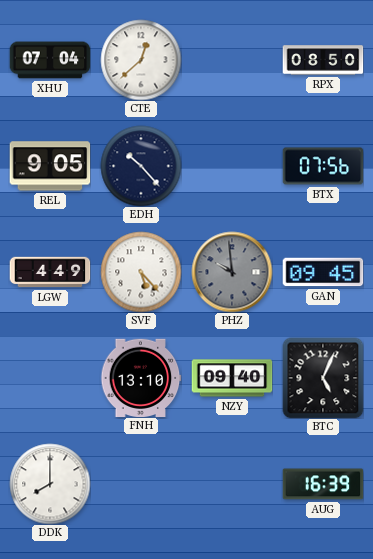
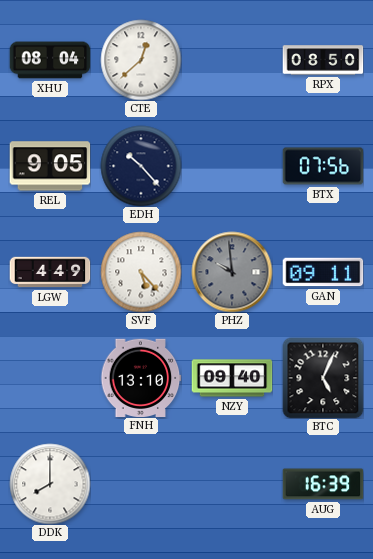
XHU: 07:04 -> 08:04
GAN: 09:45 -> 09:11
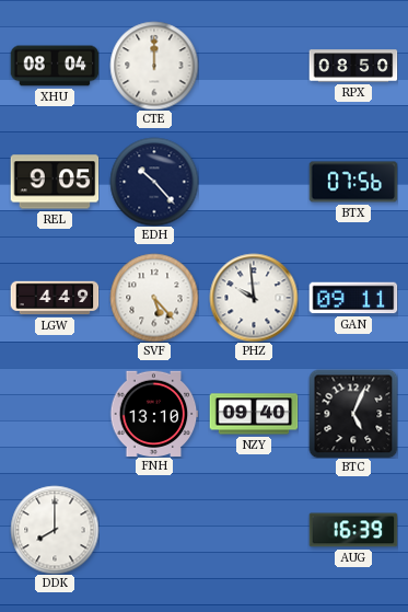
CTE: 12:38 -> 12:00
PHZ dial: grey -> white
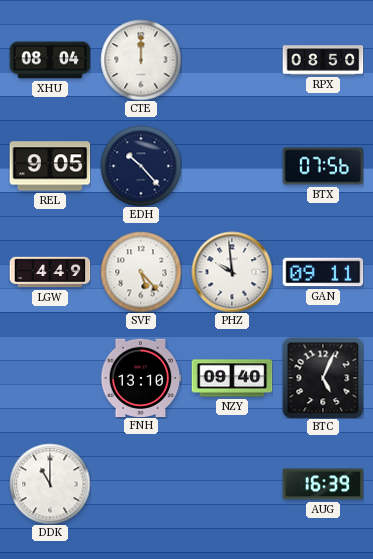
DDK: 8:00 -> 11:00
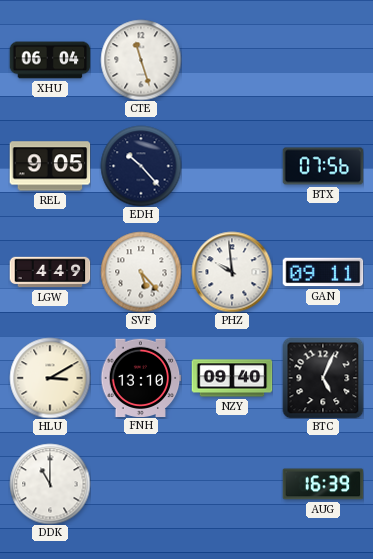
XHU: 08:04 -> 06:04
CTE: 12:00 -> 11:27
RPX: 08:50 -> none
HLU: none -> 3:10
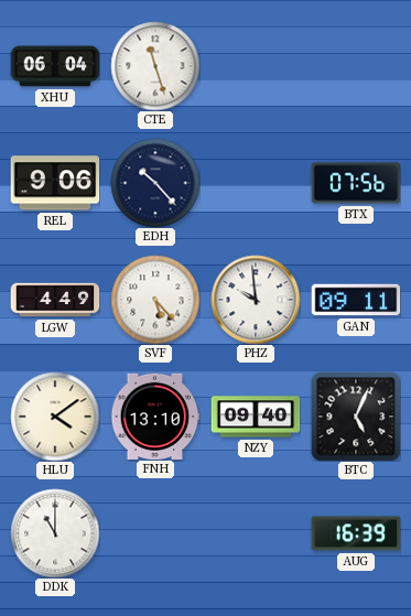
REL: 9:05 -> 9:06
HLU: 3:10 -> 4:09
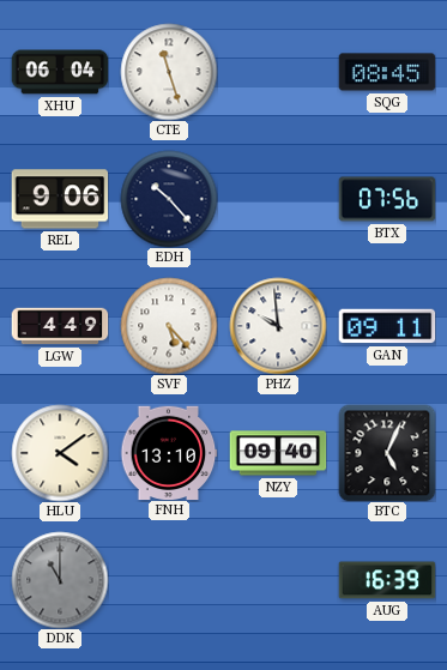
SQG: none -> 08:45
DDK dial: white -> grey
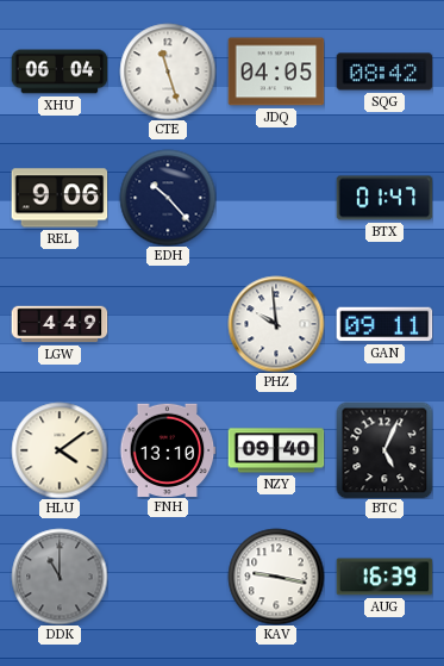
JDQ: none -> 04:05
SQG: 08:45 -> 08:42
BTX: 07:56 -> 01:47
SVF: 5:23 -> none
KAV: none -> 9:17
